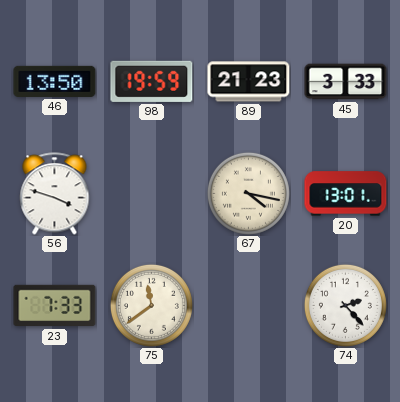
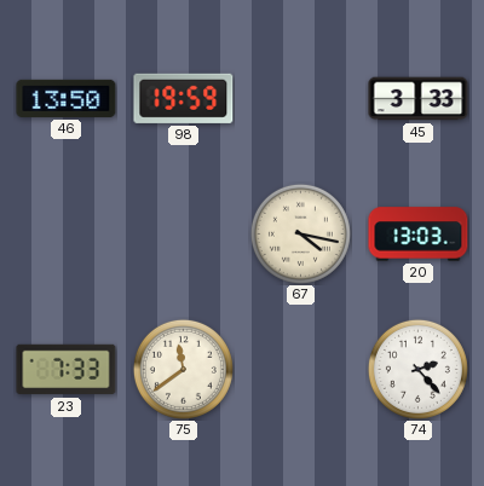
89: 21:23 -> none
56: 3:48 -> none
20: 13:01 -> 13:03
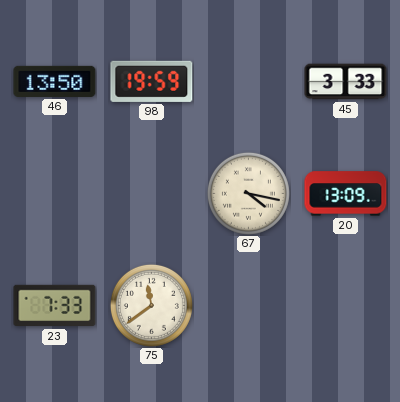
20: 13:03 -> 13:09
74: 2:23 -> none
